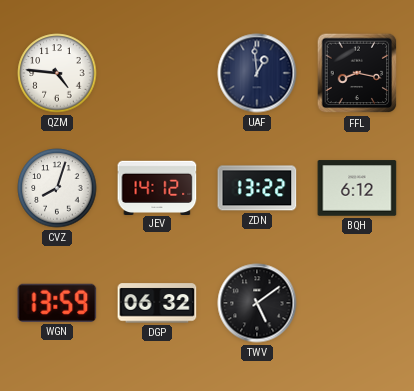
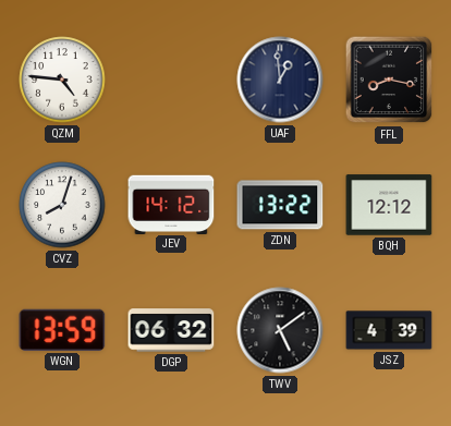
BQH: 6:12 -> 12:12
JSZ: none -> 4:39
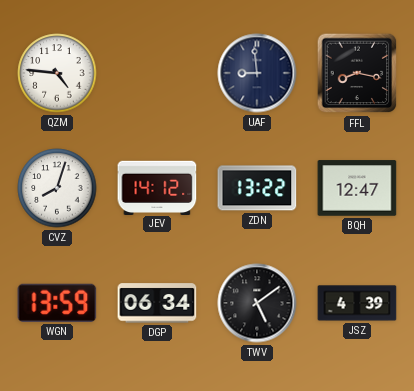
UAF: 12:59 -> 8:59
BQH: 12:12 -> 12:47
DGP: 06:32 -> 06:34
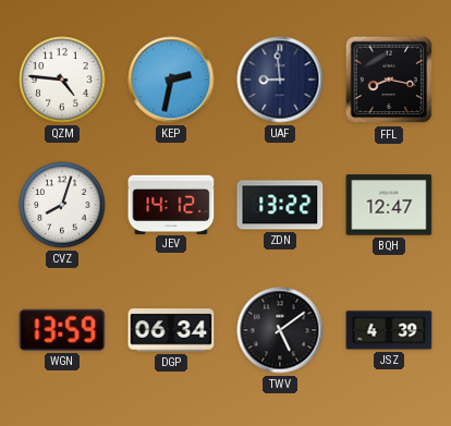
KEP: none -> 2:32
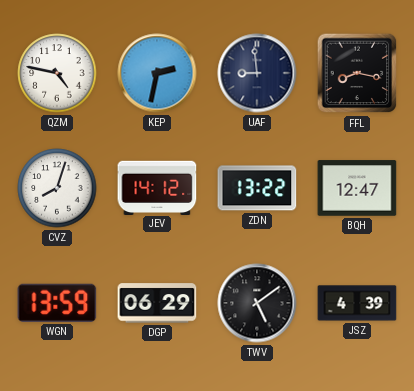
QZM: 4:46 -> 4:47
DGP: 06:34 -> 06:29
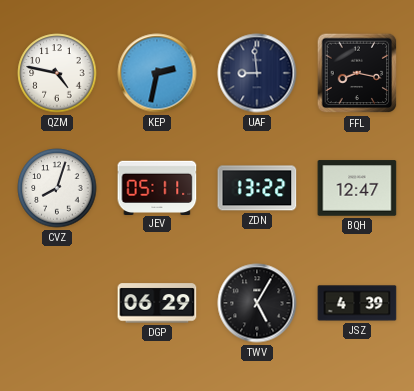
JEV: 14:12 -> 05:11
WGN: 13:59 -> none
TWV: 5:09 -> 5:05
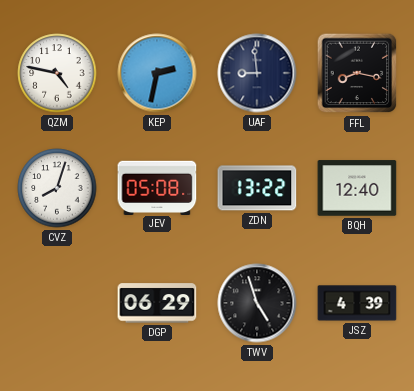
JEV: 05:11 -> 05:08
BQH: 12:47 -> 12:40
TWV: 5:05 -> 4:57
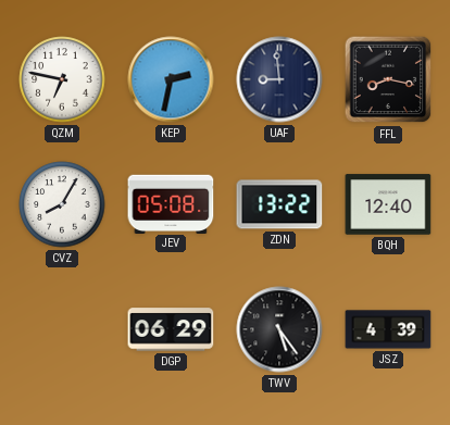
QZM: 4:47 -> 6:47
CVZ: 8:03 -> 8:05
TWV: 4:57 -> 5:24
